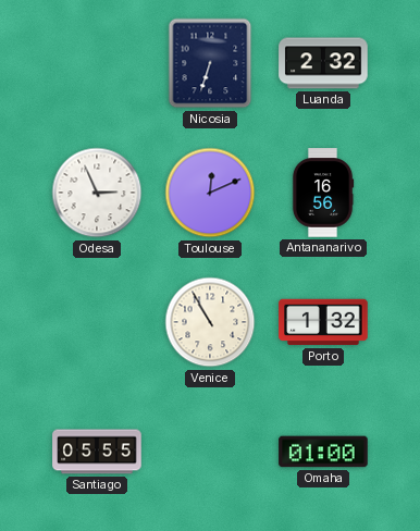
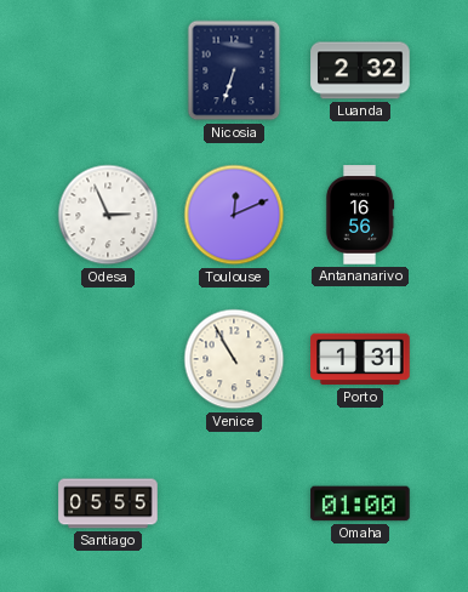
Porto: 1:32 -> 1:31
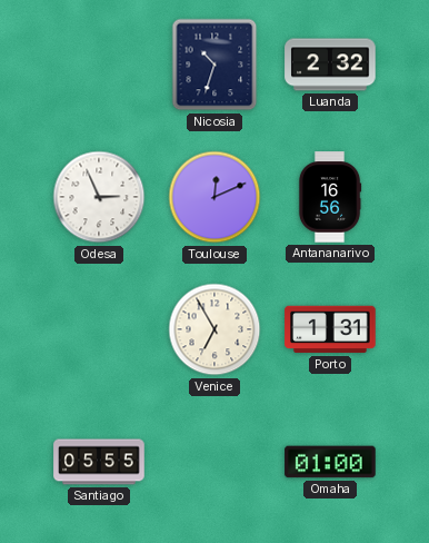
Nicosia: 6:33 -> 10:33
Venice: 10:55 -> 6:55
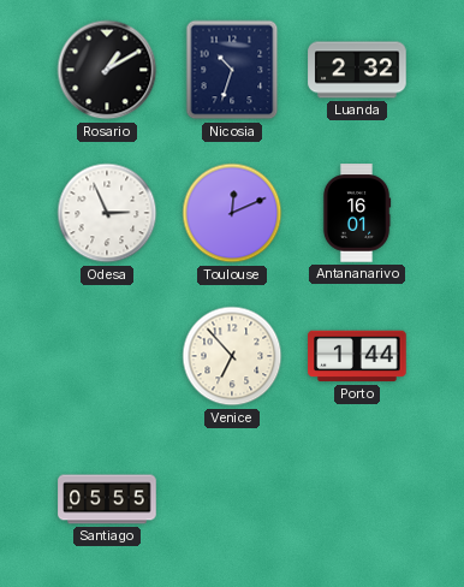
Rosario: none -> 1:10
Antananarivo: 16:56 -> 16:01
Venice: 6:55 -> 6:53
Porto: 1:31 -> 1:44
Omaha: 01:00 -> none
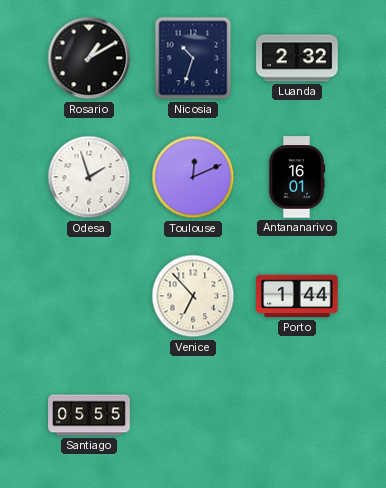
Odesa: 2:56 -> 1:57
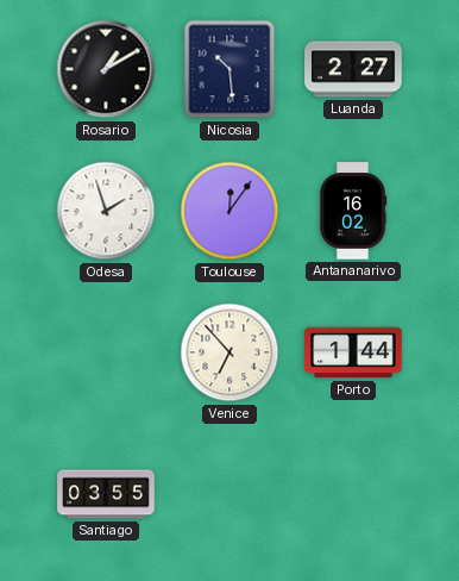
Nicosia: 10:33 -> 10:29
Luanda: 2:32 -> 2:27
Toulouse: 12:11 -> 12:06
Antananarivo: 16:01 -> 16:02
Santiago: 05:55 -> 03:55
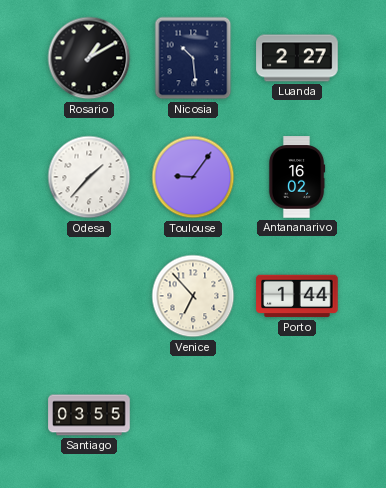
Odesa: 1:57 -> 1:37
Toulouse: 12:06 -> 9:06
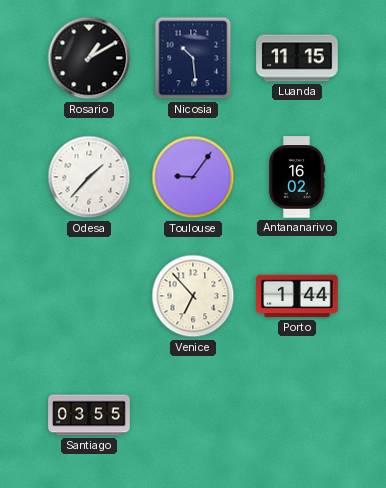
Luanda: 2:27 -> 11:15
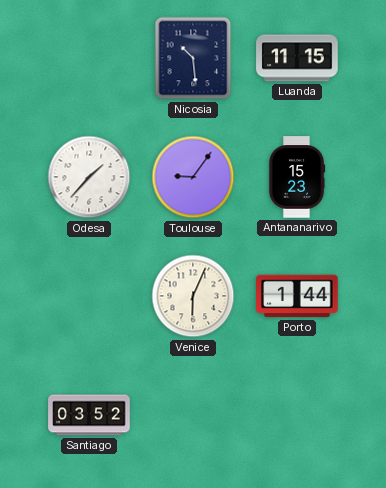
Rosario: 1:10 -> none
Antananarivo: 16:02 -> 15:23
Venice: 6:53 -> 6:04
Santiago: 03:55 -> 03:52
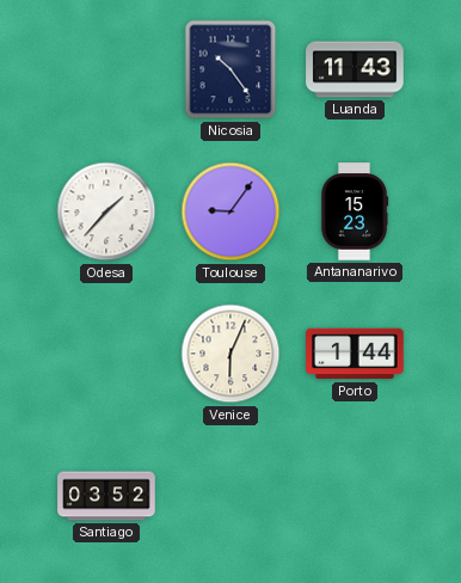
Nicosia: 10:29 -> 10:24
Luanda: 11:15 -> 11:43
